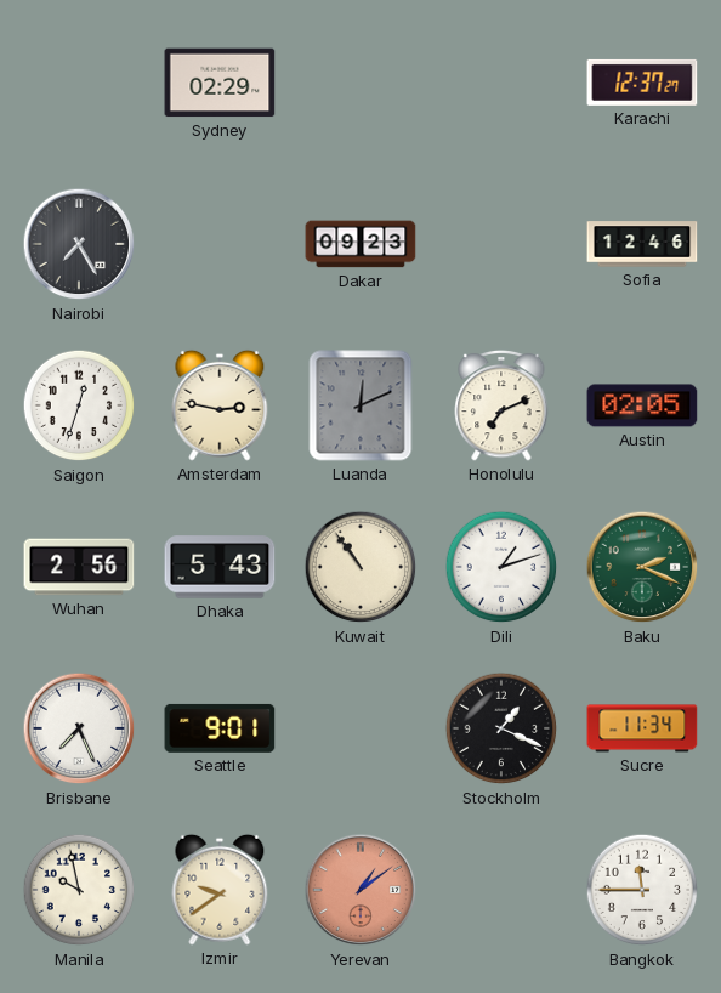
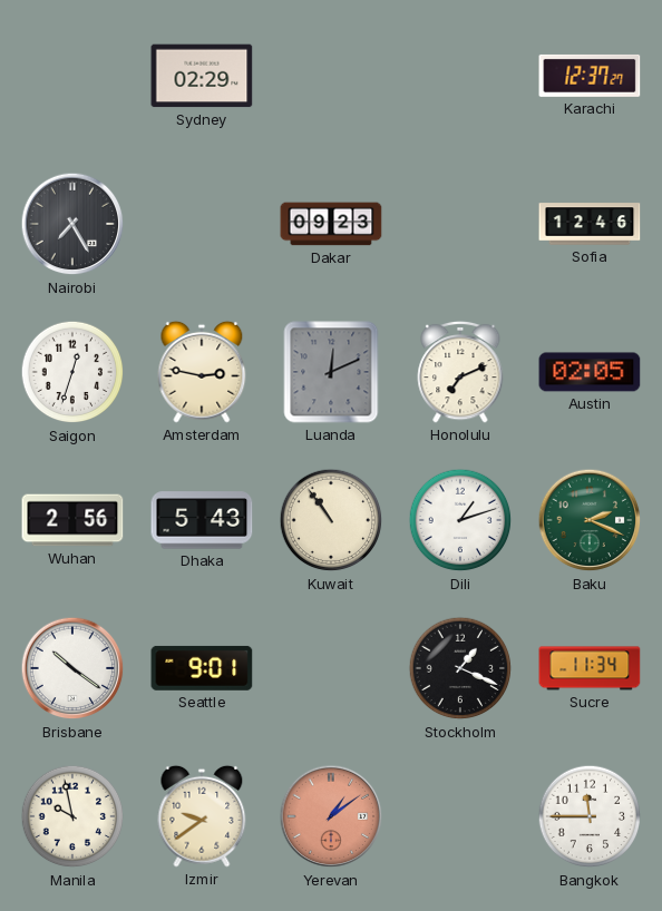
Brisbane: 7:26 -> 10:21
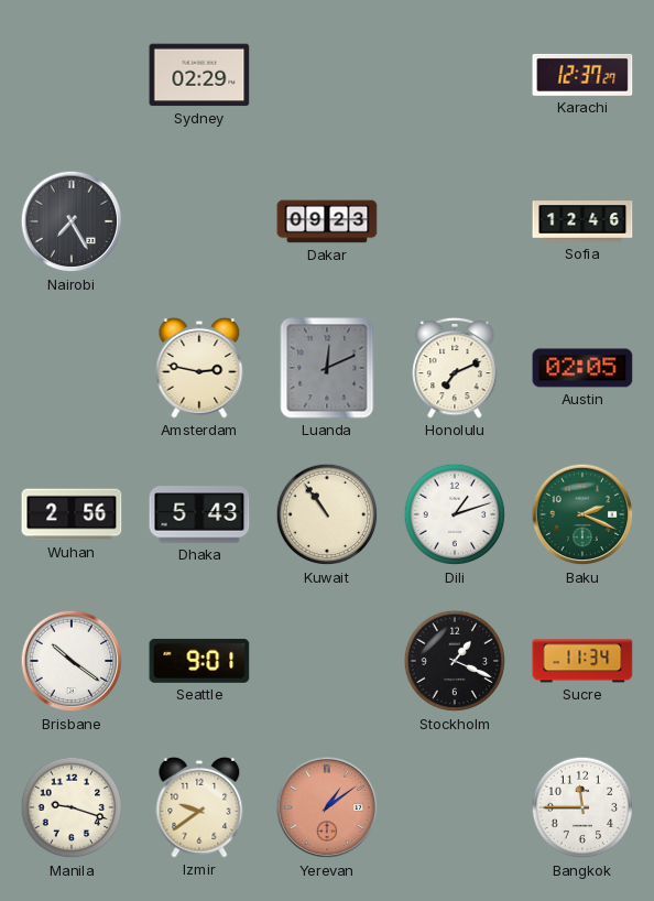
Saigon: 12:33 -> none
Manila: 9:58 -> 9:18
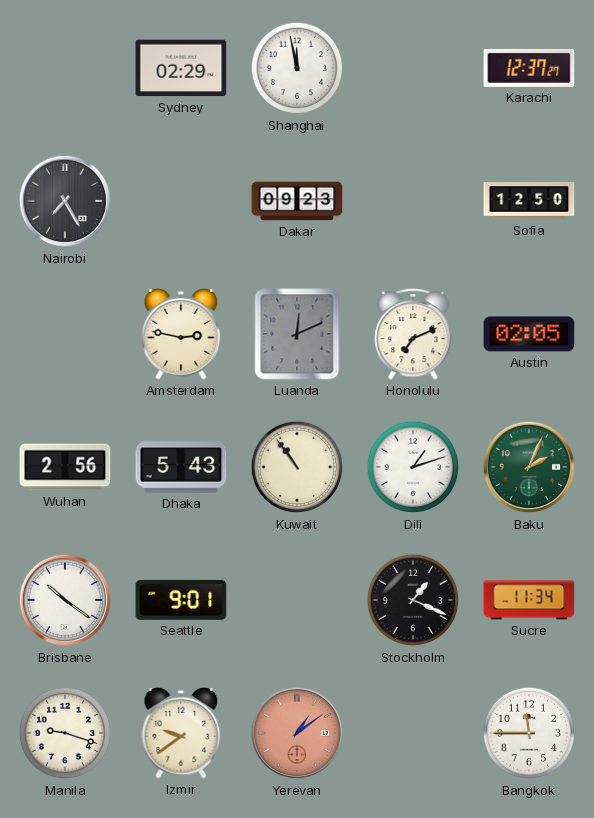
Shanghai: none -> 11:58
Sofia: 12:46 -> 12:50
Baku: 2:19 -> 2:04
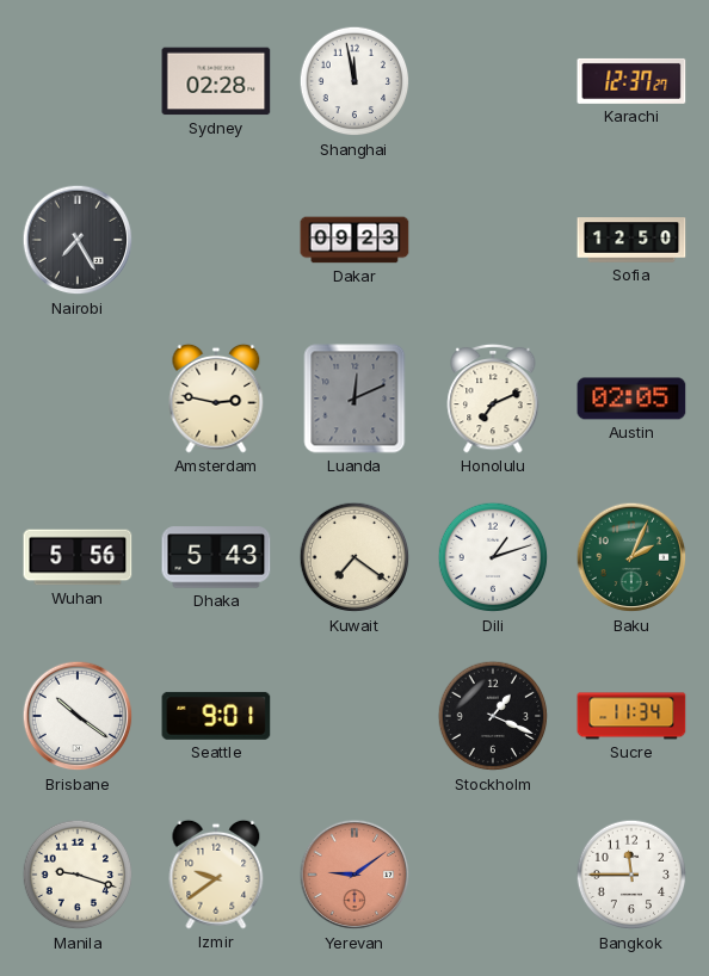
Sydney: 02:29 -> 02:28
Wuhan: 2:56 -> 5:56
Kuwait: 10:54 -> 7:21
Yerevan: 1:09 -> 9:09
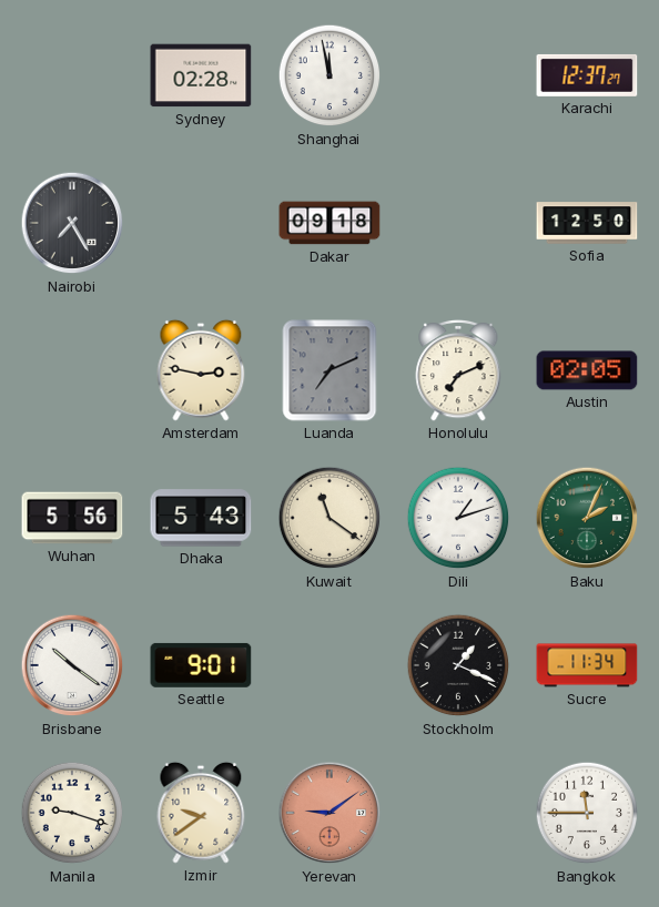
Dakar: 09:23 -> 09:18
Luanda: 12:11 -> 7:11
Kuwait: 7:21 -> 11:21
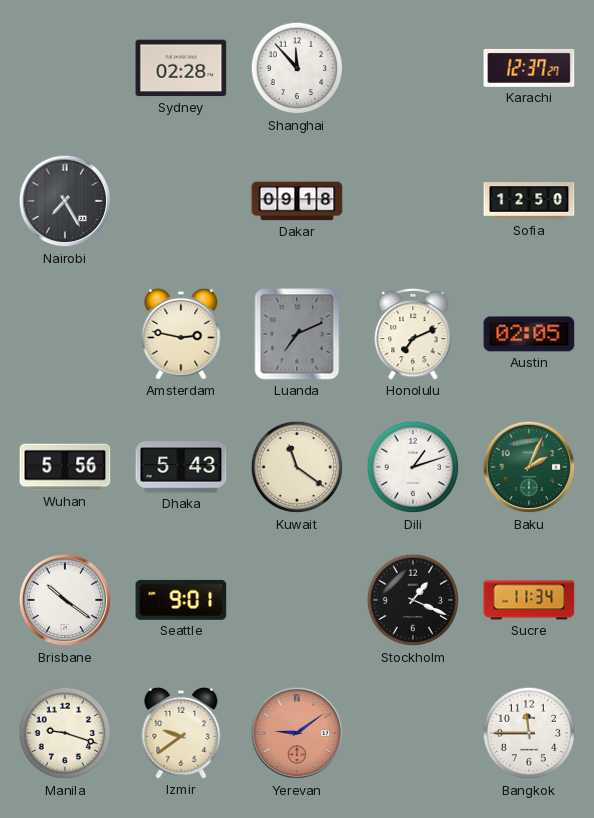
Shanghai: 11:58 -> 11:53
